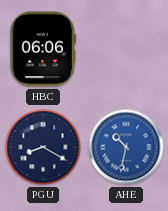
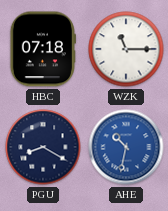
HBC: 06:06 -> 07:18
WZK: none -> 11:15
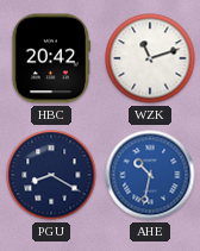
HBC: 07:18 -> 20:42
WZK: 11:15 -> 11:12
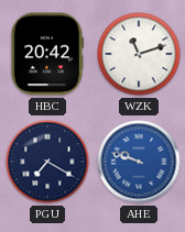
PGU: 8:20 -> 7:20
AHE: 10:32 -> 9:48
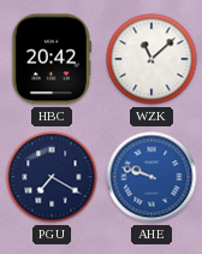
WZK: 11:12 -> 11:08
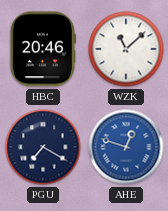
HBC: 20:42 -> 20:46
AHE: 9:48 -> 12:48
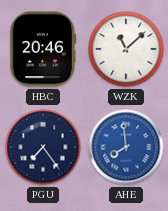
PGU: 7:20 -> 7:24
AHE: 12:48 -> 7:59
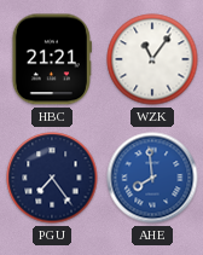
HBC: 20:46 -> 21:21
WZK: 11:08 -> 11:06
